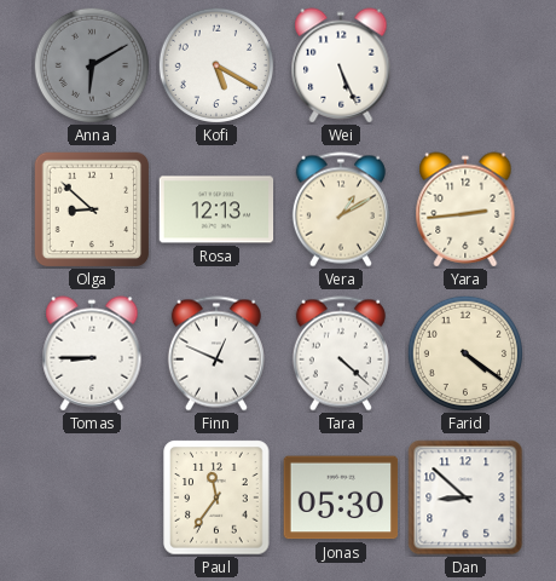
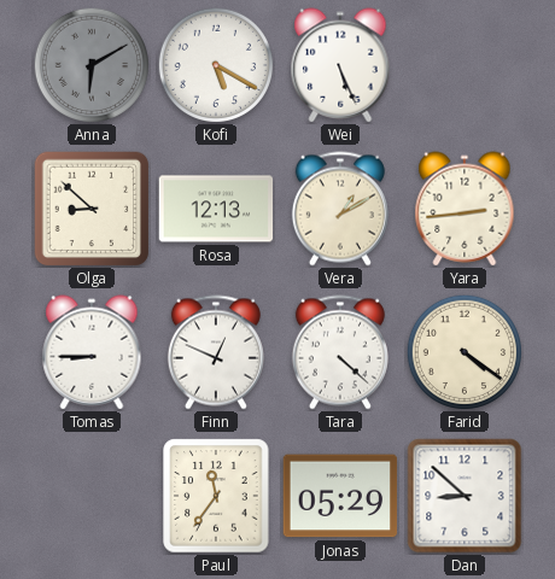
Jonas: 05:30 -> 05:29
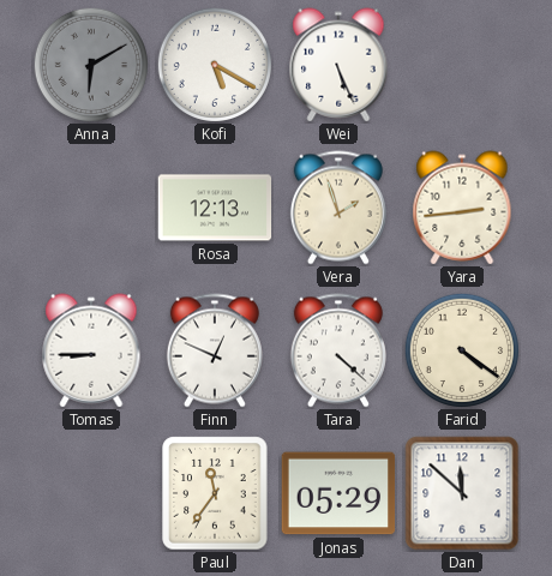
Olga: 8:52 -> none
Vera: 1:10 -> 1:57
Dan: 8:52 -> 11:52
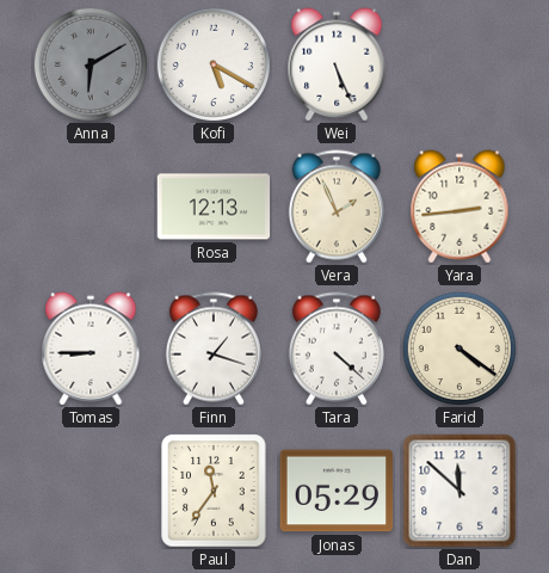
Vera: 1:57 -> 1:56
Finn: 12:49 -> 1:18
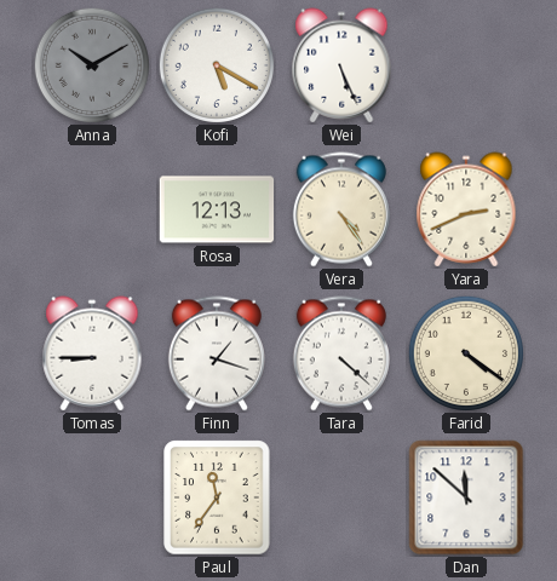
Anna: 6:10 -> 10:10
Vera: 1:56 -> 4:24
Yara: 2:44 -> 2:41
Jonas: 05:29 -> none
